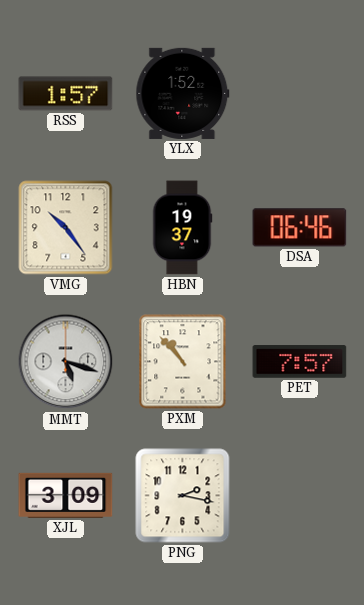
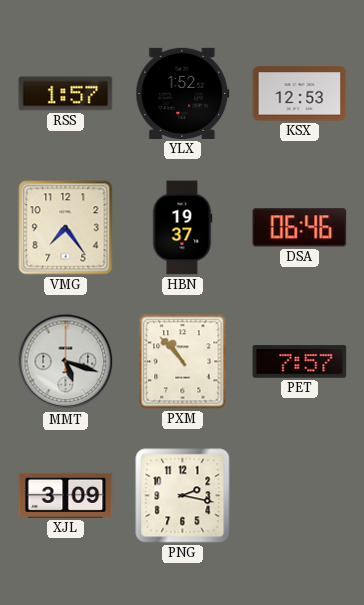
KSX: none -> 12:53
VMG: 10:24 -> 7:24
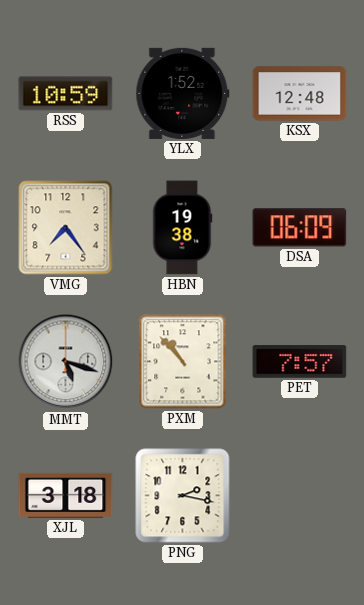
RSS: 1:57 -> 10:59
KSX: 12:53 -> 12:48
HBN: 19:37 -> 19:38
DSA: 06:46 -> 06:09
XJL: 3:09 -> 3:18
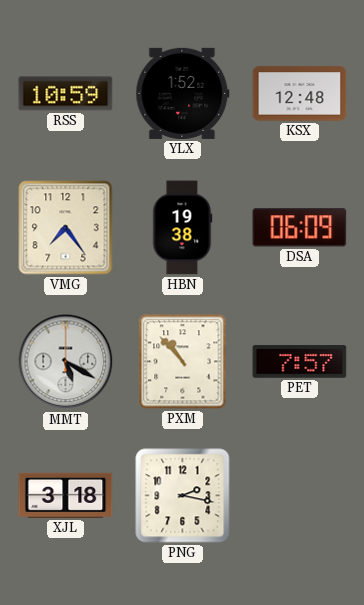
MMT: 5:18 -> 5:20
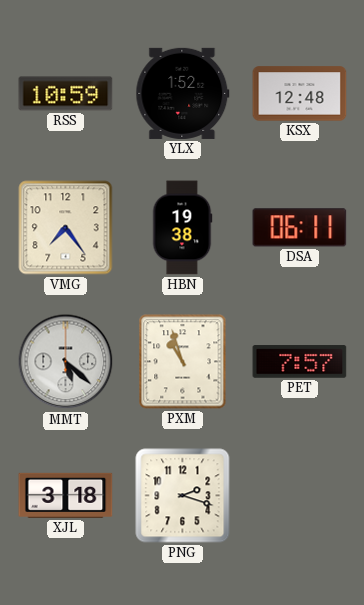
DSA: 06:09 -> 06:11
MMT: 5:20 -> 5:22
PXM: 10:53 -> 10:57
PNG: 2:17 -> 2:18
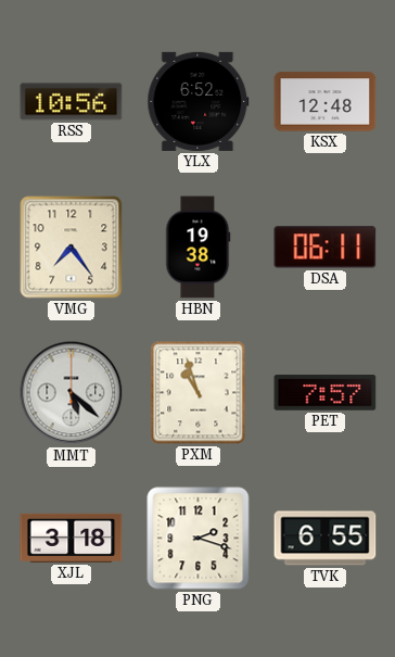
RSS: 10:59 -> 10:56
YLX: 1:52 -> 6:52
TVK: none -> 6:55
